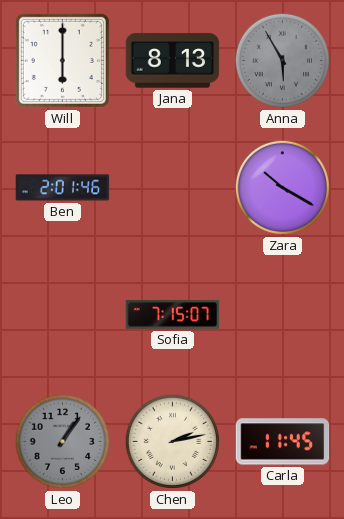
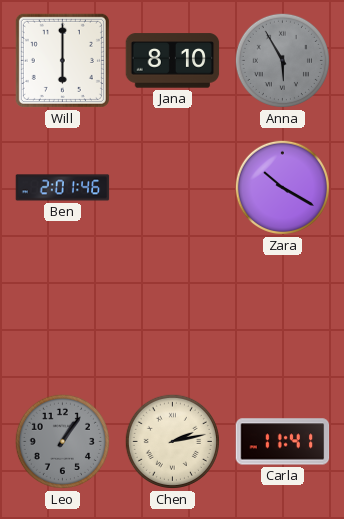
Jana: 8:13 -> 8:10
Sofia: 7:15 -> none
Carla: 11:45 -> 11:41
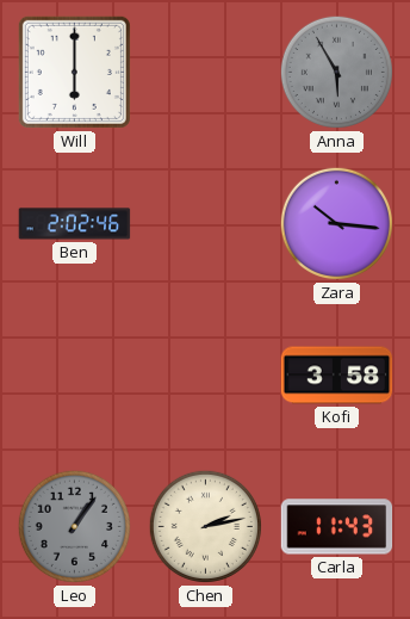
Jana: 8:10 -> none
Ben: 2:01 -> 2:02
Zara: 10:20 -> 10:16
Kofi: none -> 3:58
Carla: 11:41 -> 11:43
